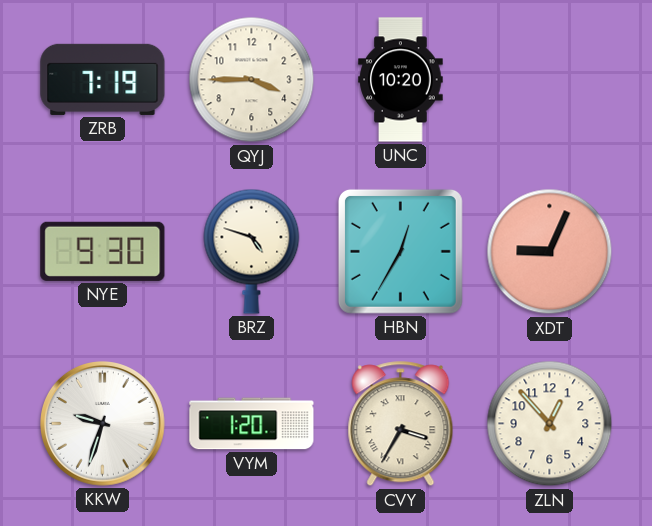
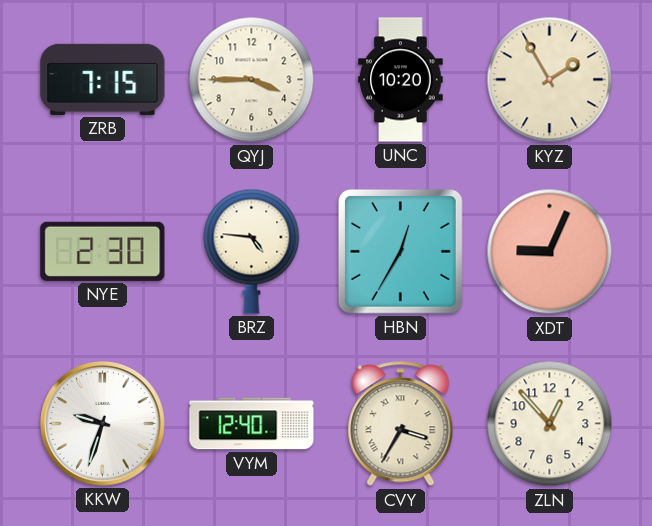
ZRB: 7:19 -> 7:15
KYZ: none -> 1:55
NYE: 9:30 -> 2:30
BRZ: 4:48 -> 4:46
VYM: 1:20 -> 12:40
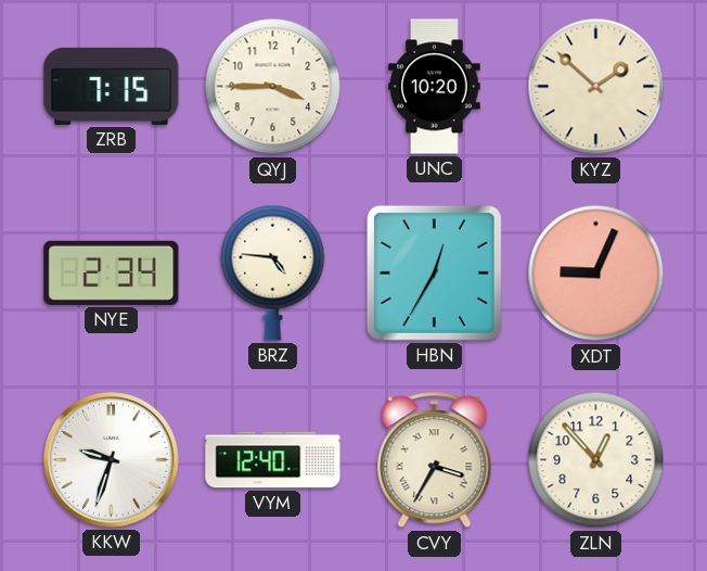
KYZ: 1:55 -> 1:52
NYE: 2:30 -> 2:34
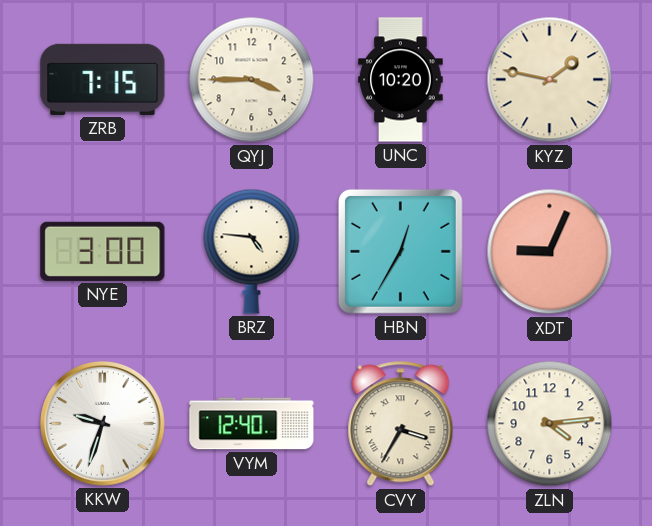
KYZ: 1:52 -> 1:47
NYE: 2:34 -> 3:00
ZLN: 12:53 -> 4:14
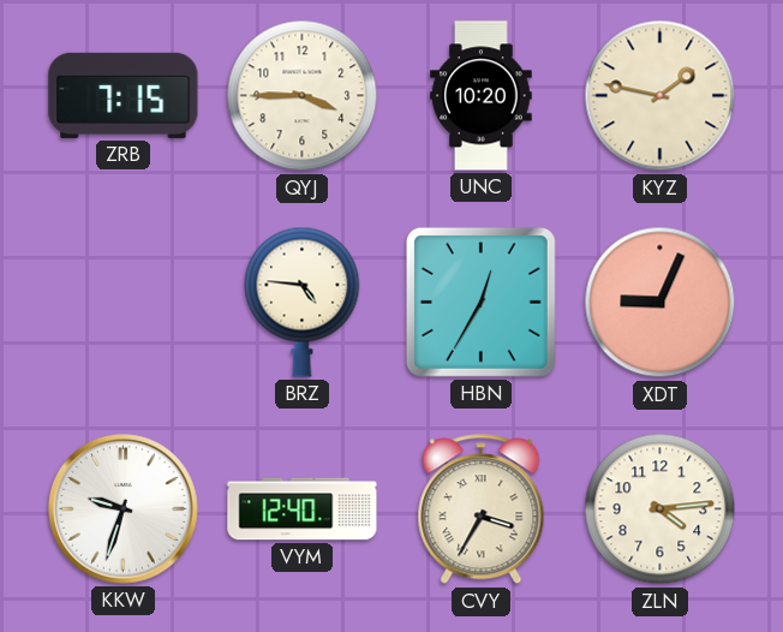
NYE: 3:00 -> none
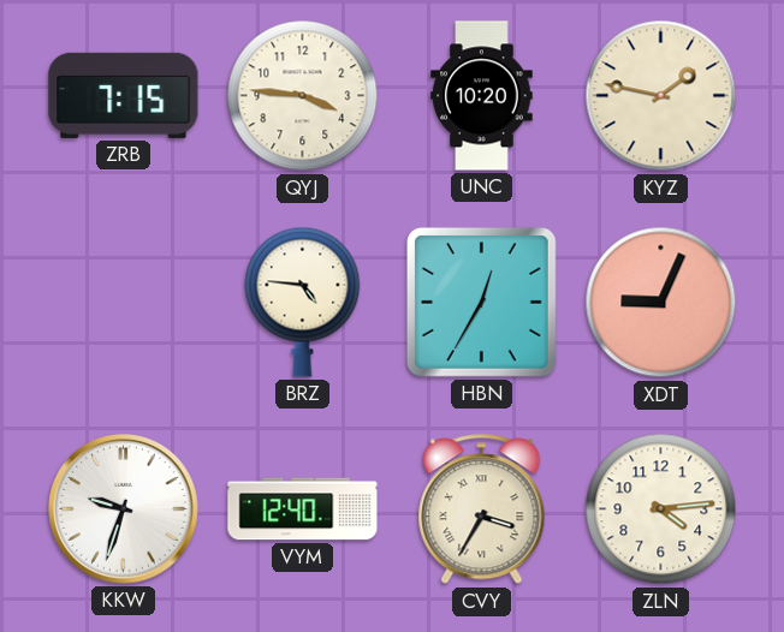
QYJ: 3:45 -> 3:46
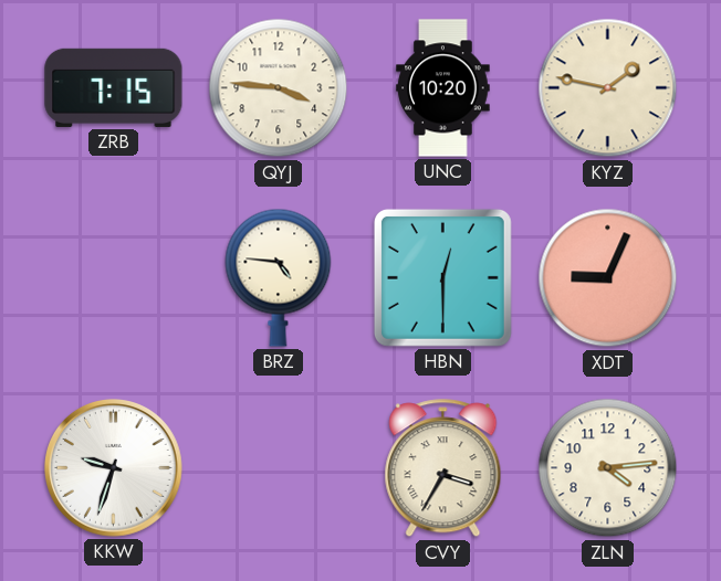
HBN: 12:35 -> 12:30
VYM: 12:40 -> none
